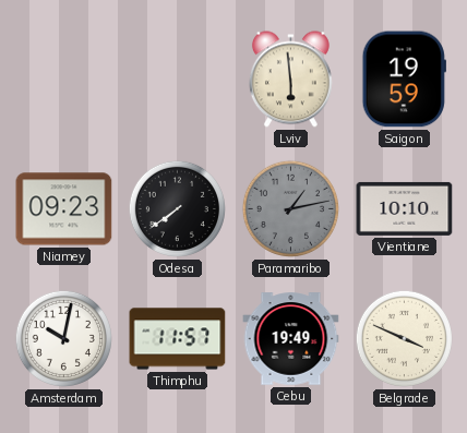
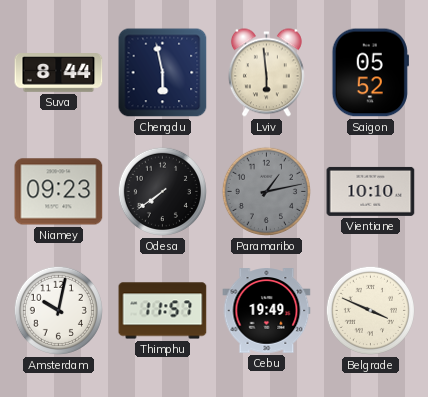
Suva: none -> 8:44
Chengdu: none -> 5:58
Saigon: 19:59 -> 05:52
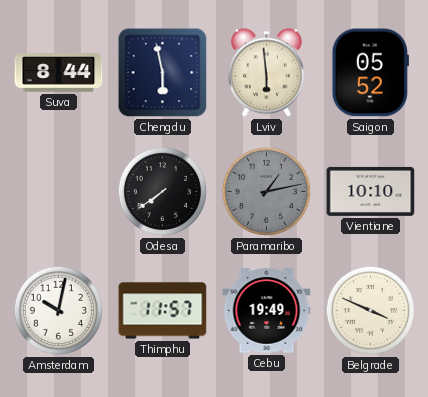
Niamey: 09:23 -> none
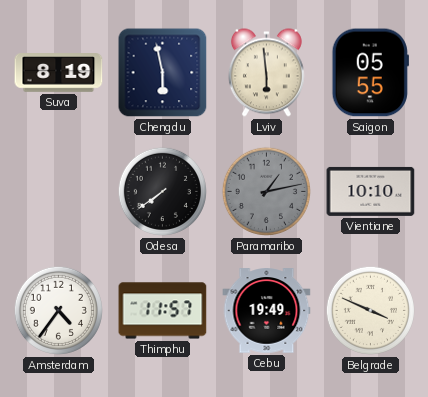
Suva: 8:44 -> 8:19
Saigon: 05:52 -> 05:55
Amsterdam: 10:02 -> 4:36
